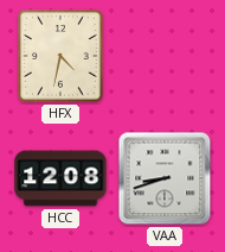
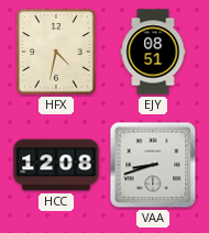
EJY: none -> 08:51
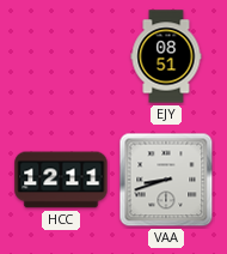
HFX: 4:32 -> none
HCC: 12:08 -> 12:11
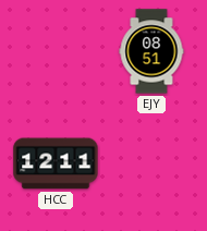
VAA: 8:42 -> none
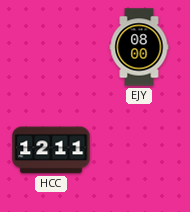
EJY: 08:51 -> 08:00
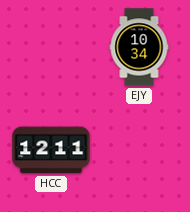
EJY: 08:00 -> 10:34
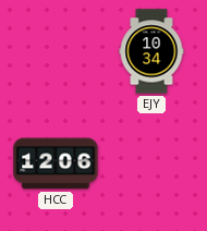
HCC: 12:11 -> 12:06
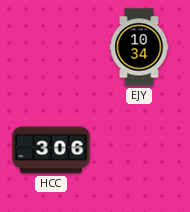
HCC: 12:06 -> 3:06
